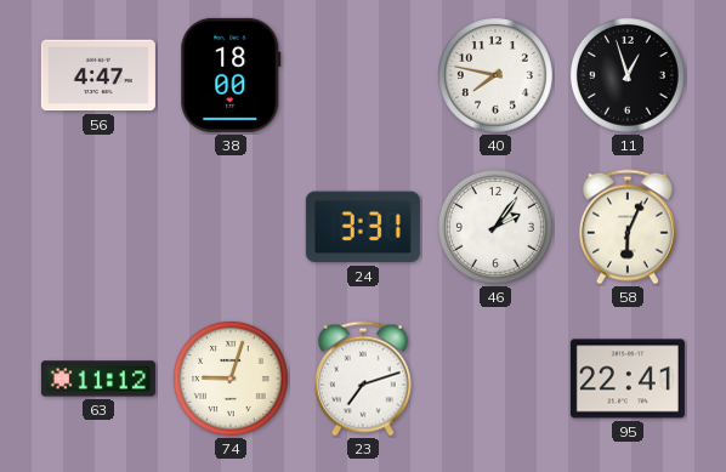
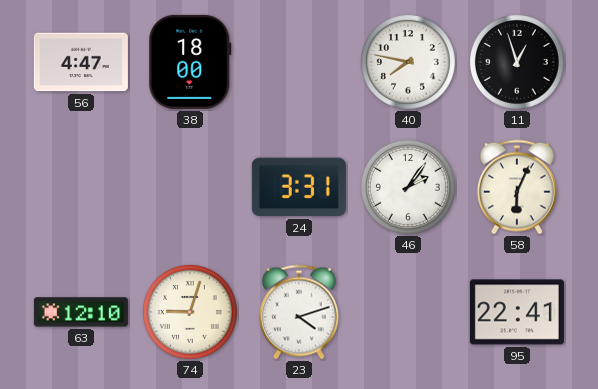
63: 11:12 -> 12:10
23: 7:12 -> 4:12
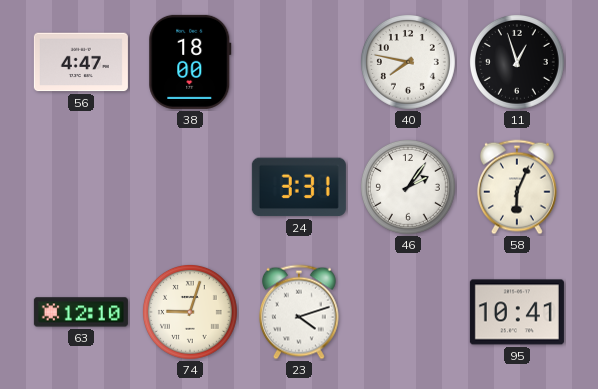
95: 22:41 -> 10:41
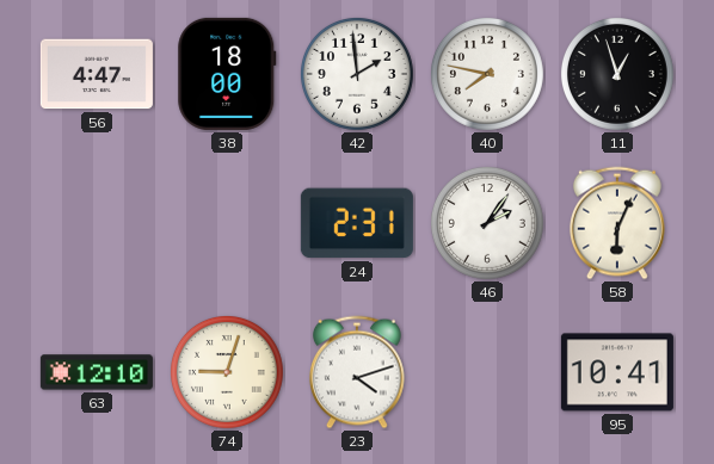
42: none -> 1:59
24: 3:31 -> 2:31
